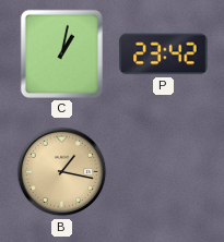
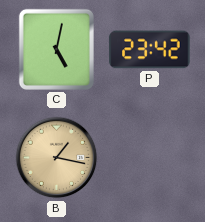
C: 1:02 -> 5:02
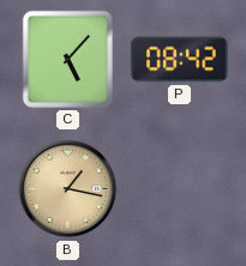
C: 5:02 -> 5:07
P: 23:42 -> 08:42
